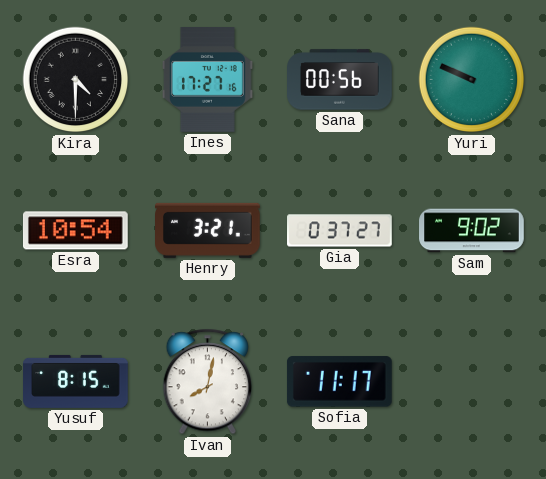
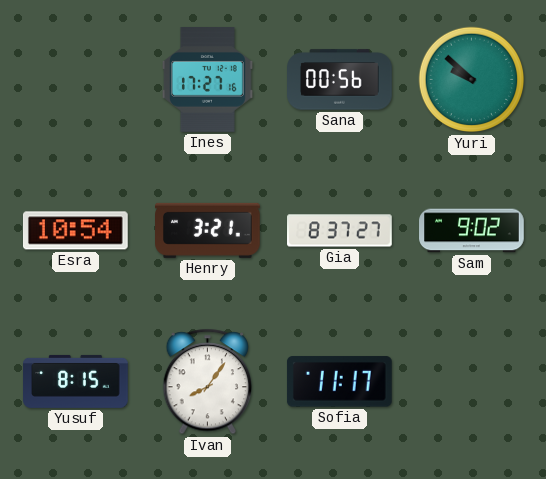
Kira: 4:30 -> none
Yuri: 9:49 -> 9:52
Gia: 0:37 -> 8:37
Ivan: 8:02 -> 8:06
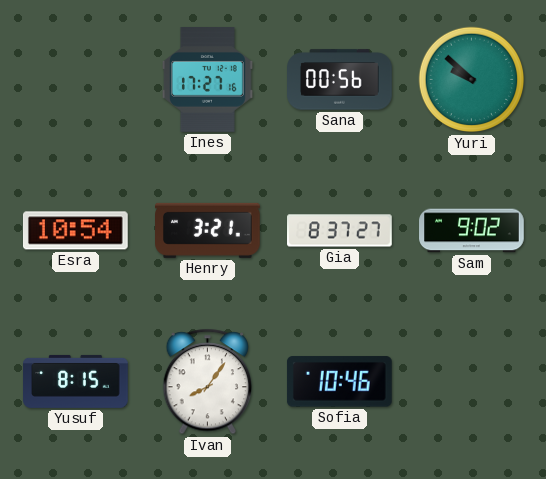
Sofia: 11:17 -> 10:46
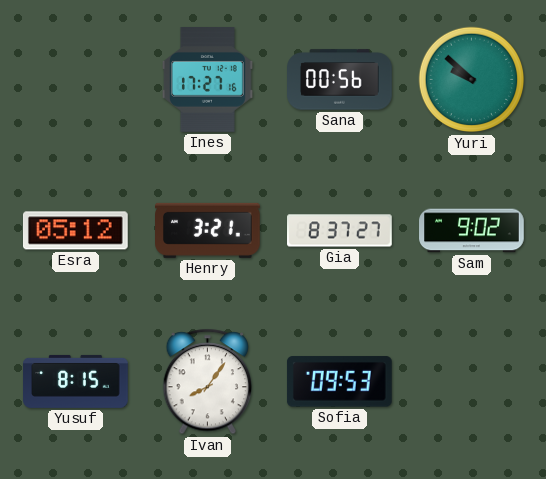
Esra: 10:54 -> 05:12
Sofia: 10:46 -> 09:53
